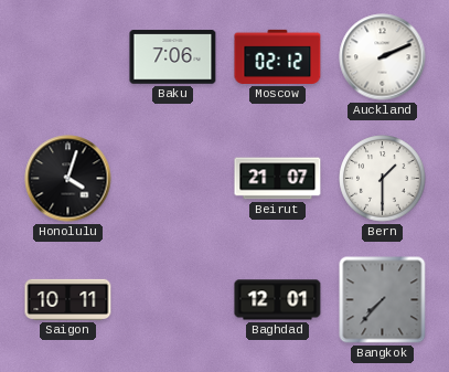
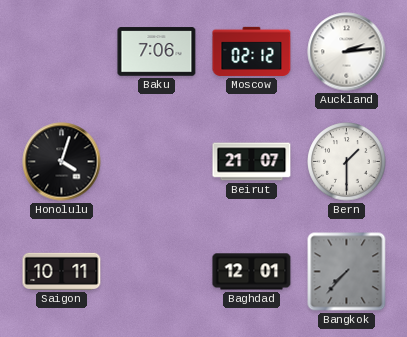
Auckland: 2:11 -> 2:14
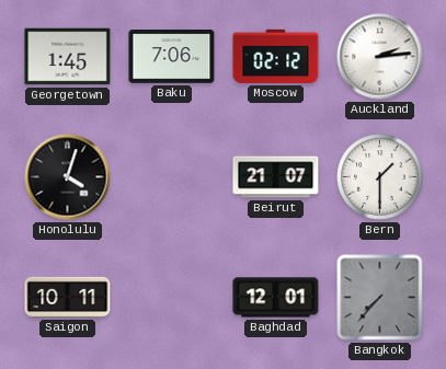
Georgetown: none -> 1:45
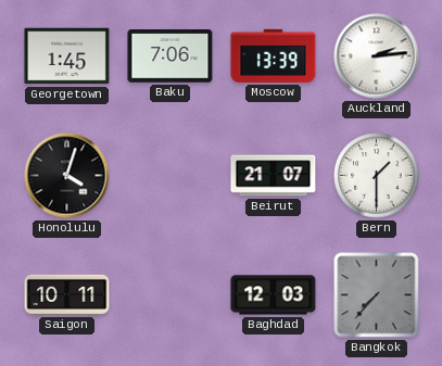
Moscow: 02:12 -> 13:39
Baghdad: 12:01 -> 12:03
